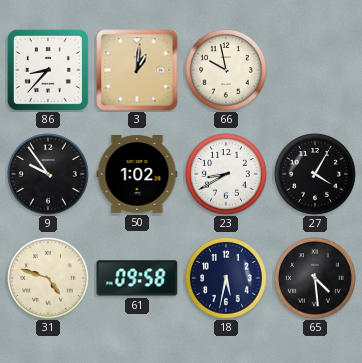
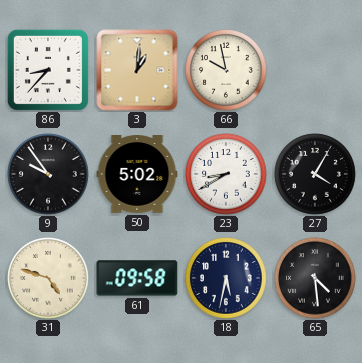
50: 1:02 -> 5:02
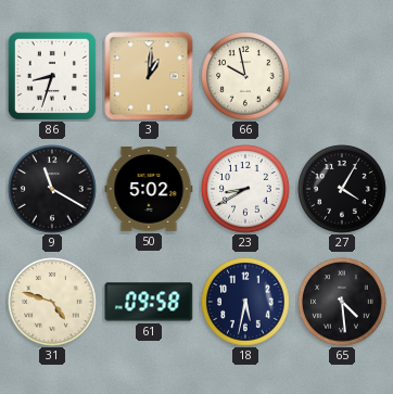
86: 8:37 -> 8:33
9: 9:54 -> 11:20
